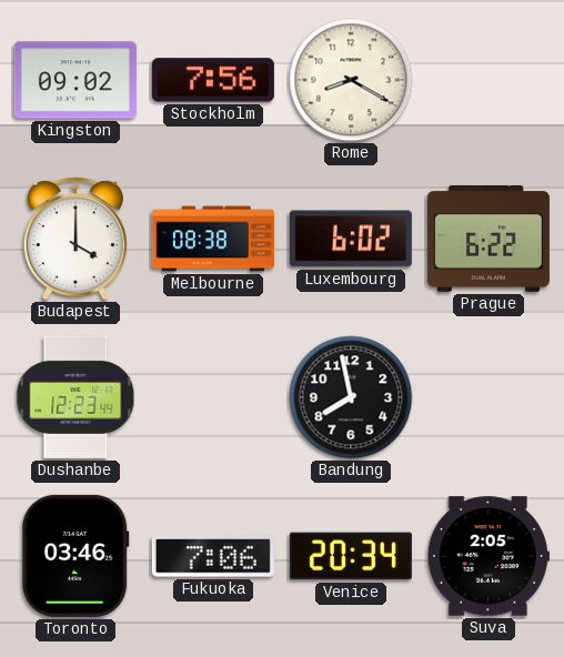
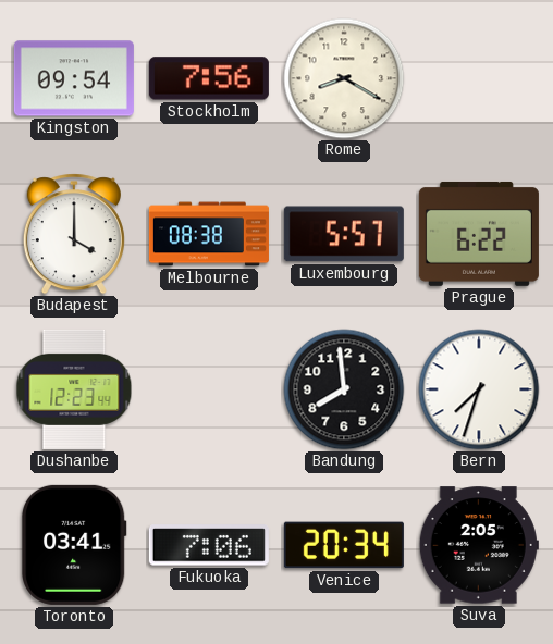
Kingston: 09:02 -> 09:54
Luxembourg: 6:02 -> 5:57
Bandung: 7:58 -> 7:59
Bern: none -> 7:33
Toronto: 03:46 -> 03:41
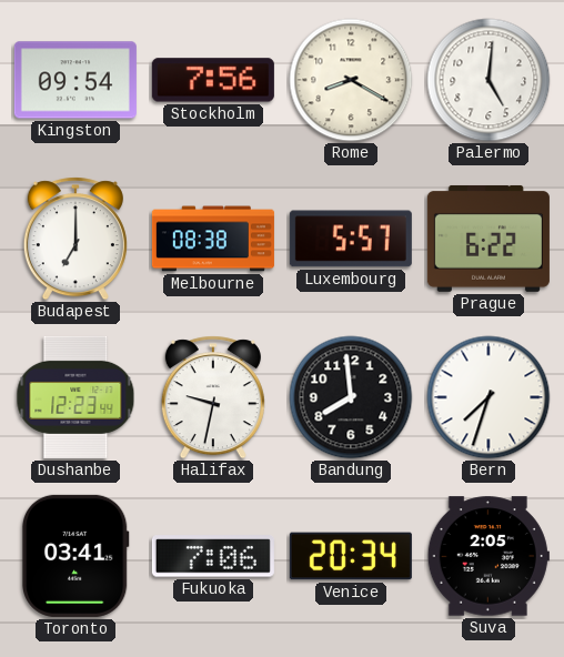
Palermo: none -> 5:01
Budapest: 4:00 -> 7:00
Halifax: none -> 9:32
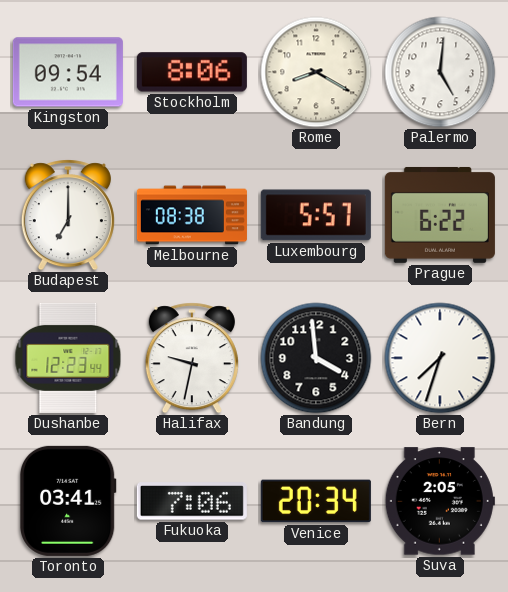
Stockholm: 7:56 -> 8:06
Bandung: 7:59 -> 3:59
